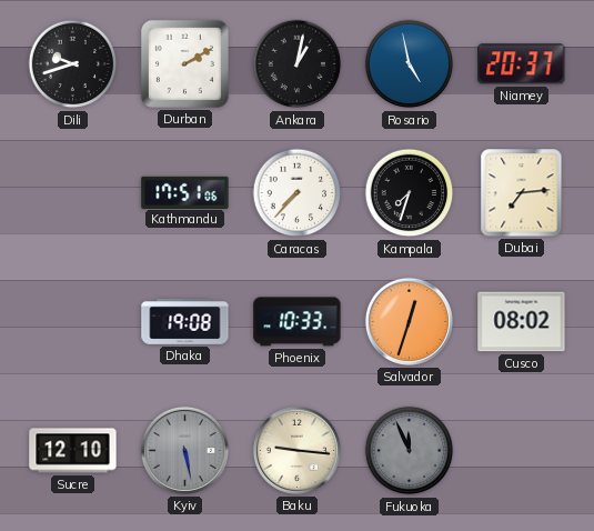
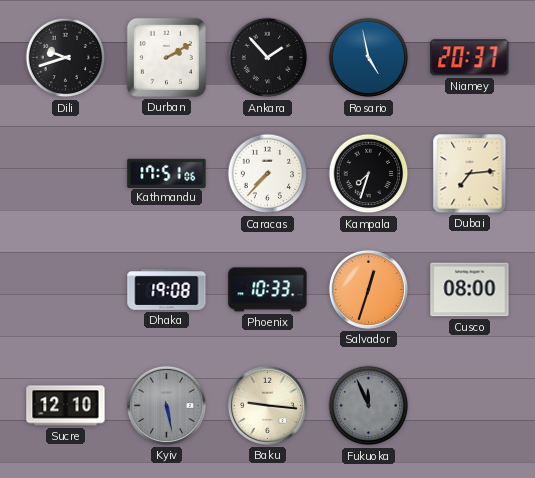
Ankara: 1:02 -> 1:53
Cusco: 08:02 -> 08:00
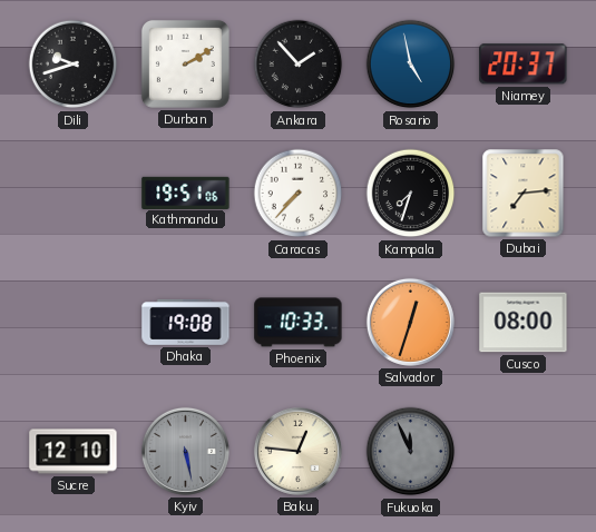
Kathmandu: 17:51 -> 19:51
Baku: 9:16 -> 12:46
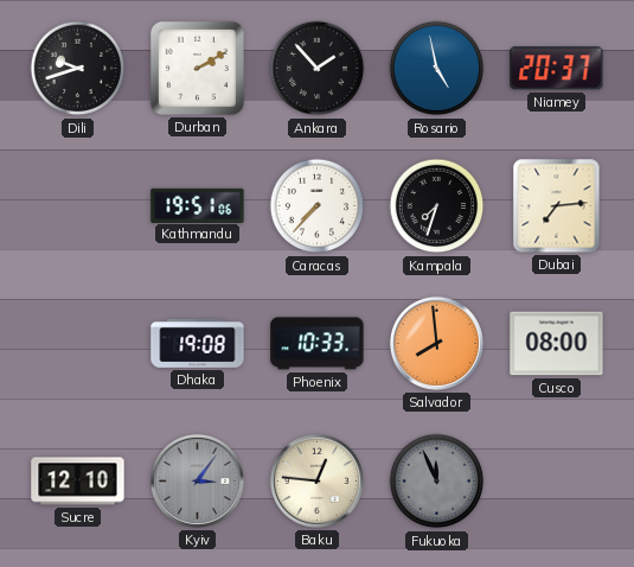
Salvador: 12:33 -> 7:59
Kyiv: 5:28 -> 3:06
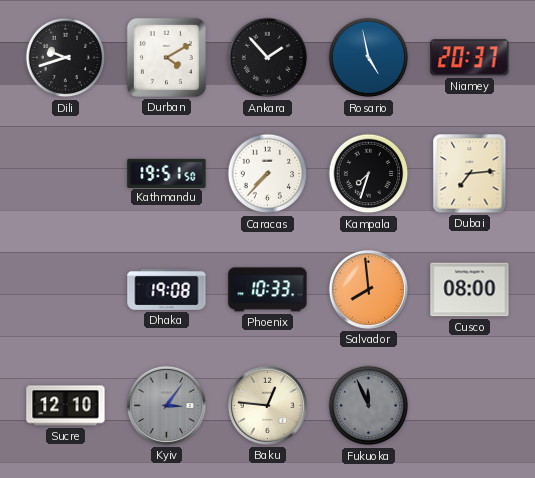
Durban: 2:10 -> 4:10
Kathmandu: 19:51:06 -> 19:51:50
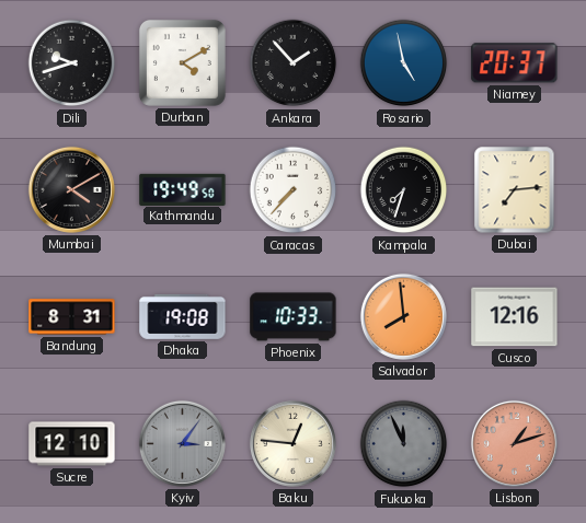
Mumbai: none -> 4:10
Kathmandu: 19:51 -> 19:49
Bandung: none -> 8:31
Cusco: 08:00 -> 12:16
Lisbon: none -> 1:12
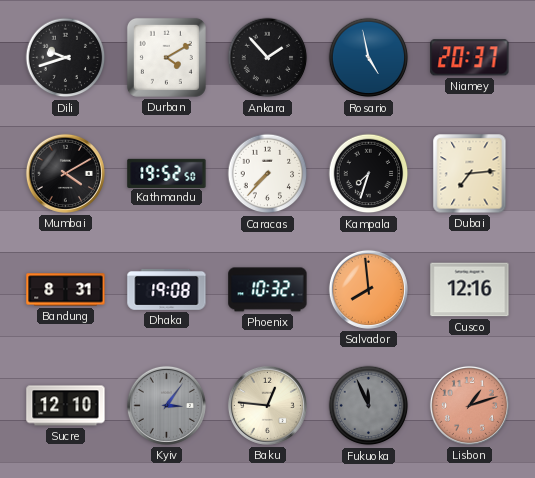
Kathmandu: 19:49 -> 19:52
Phoenix: 10:33 -> 10:32
